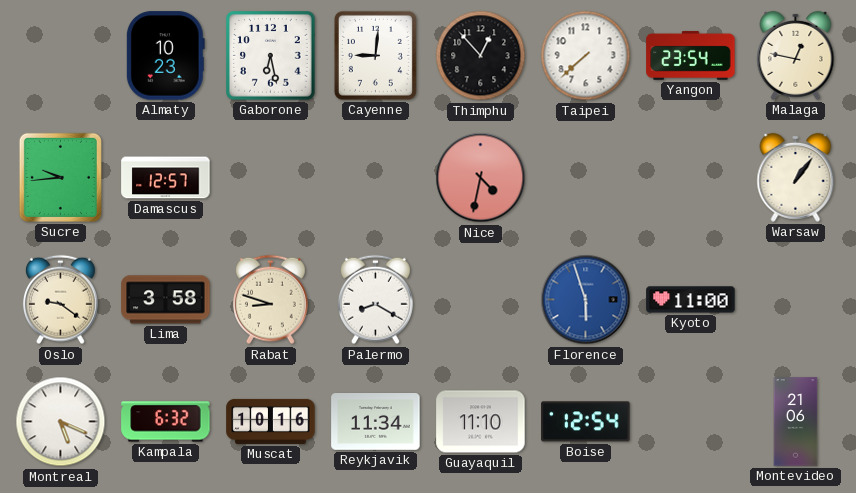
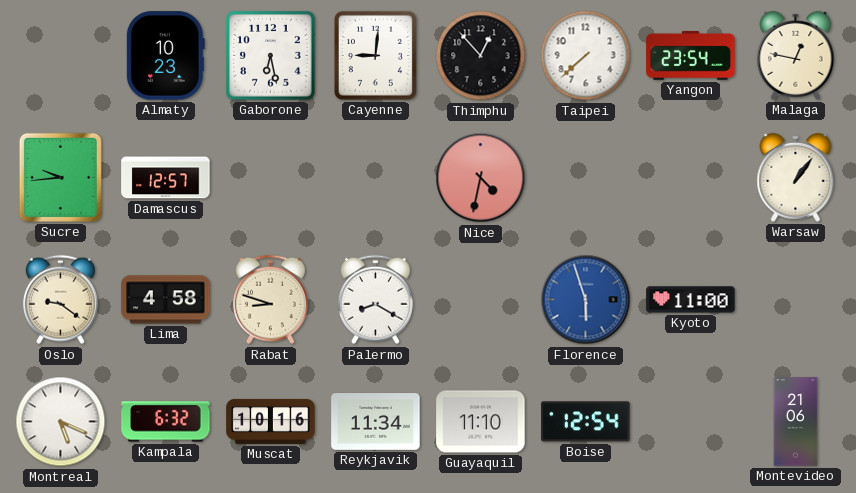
Lima: 3:58 -> 4:58
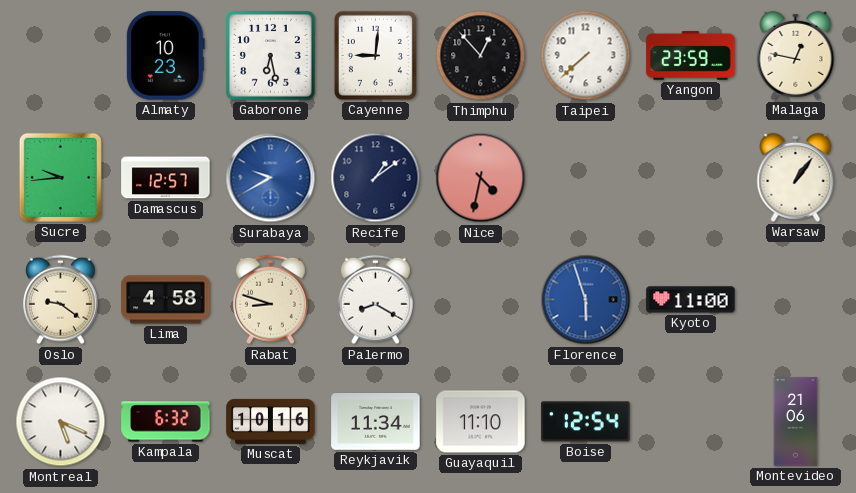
Yangon: 23:54 -> 23:59
Surabaya: none -> 9:40
Recife: none -> 1:09
